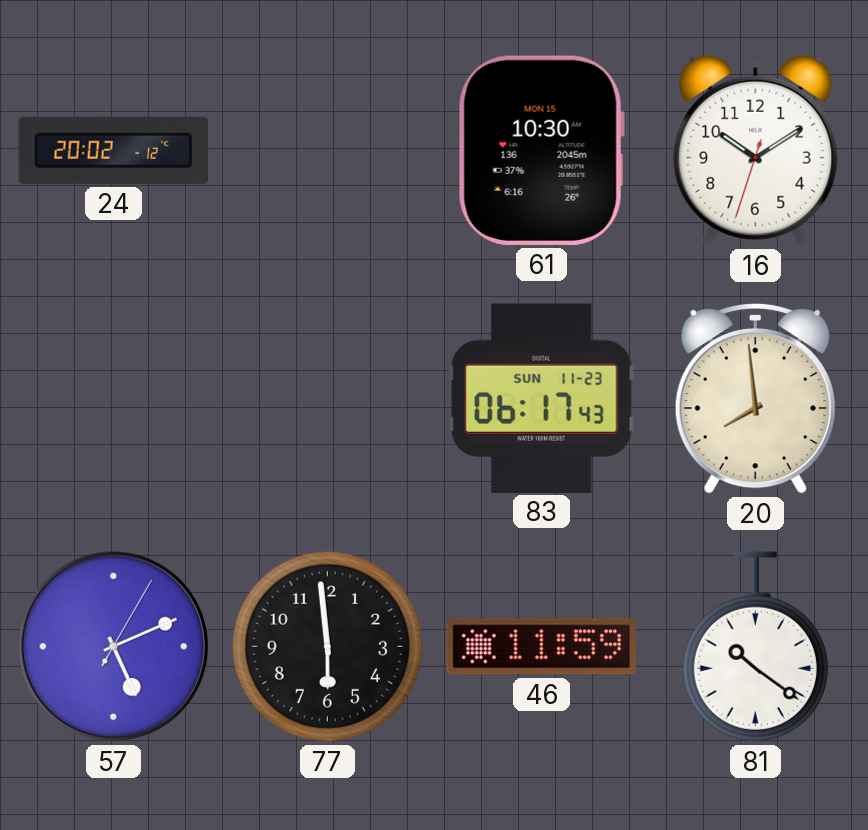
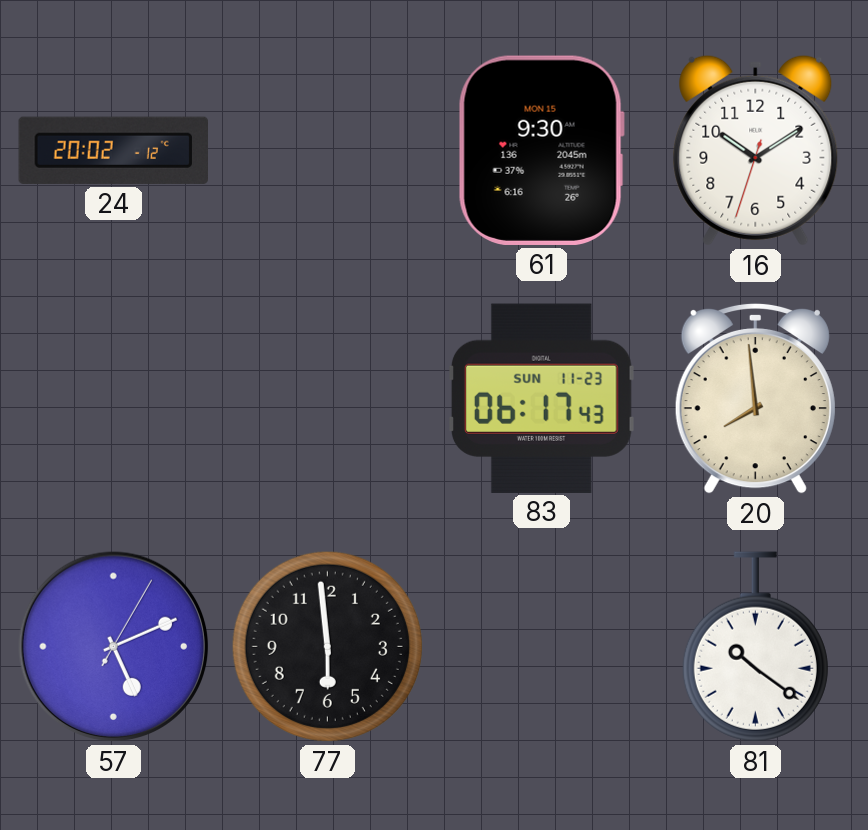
61: 10:30 -> 9:30
46: 11:59 -> none
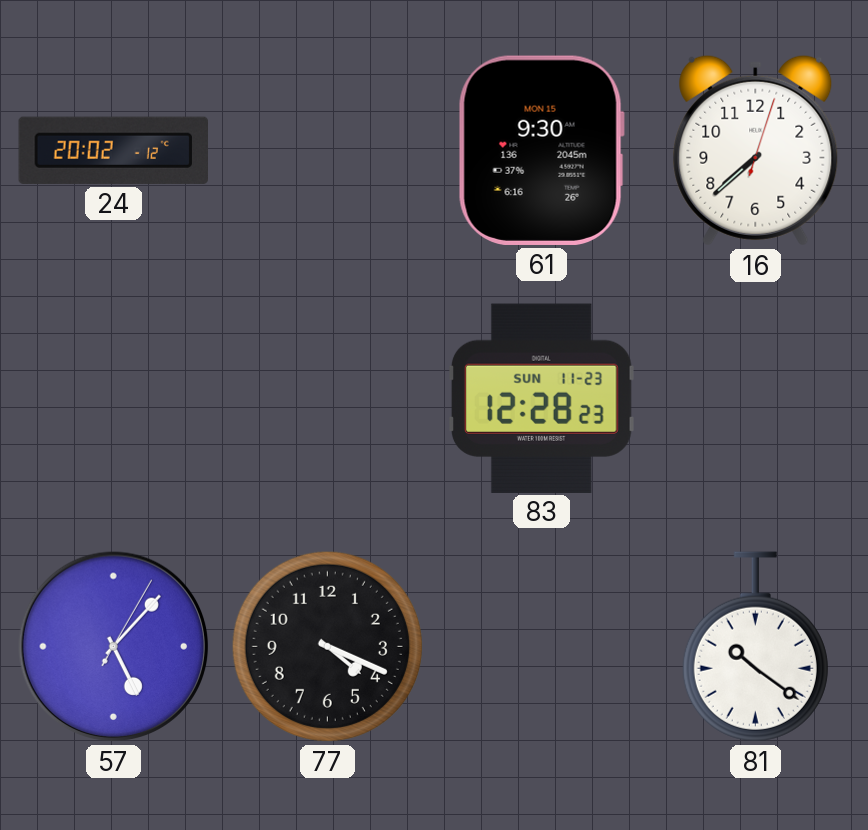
16: 10:09 -> 7:38
83: 06:17 -> 12:28
20: 7:59 -> none
57: 5:11 -> 5:07
77: 5:59 -> 4:19
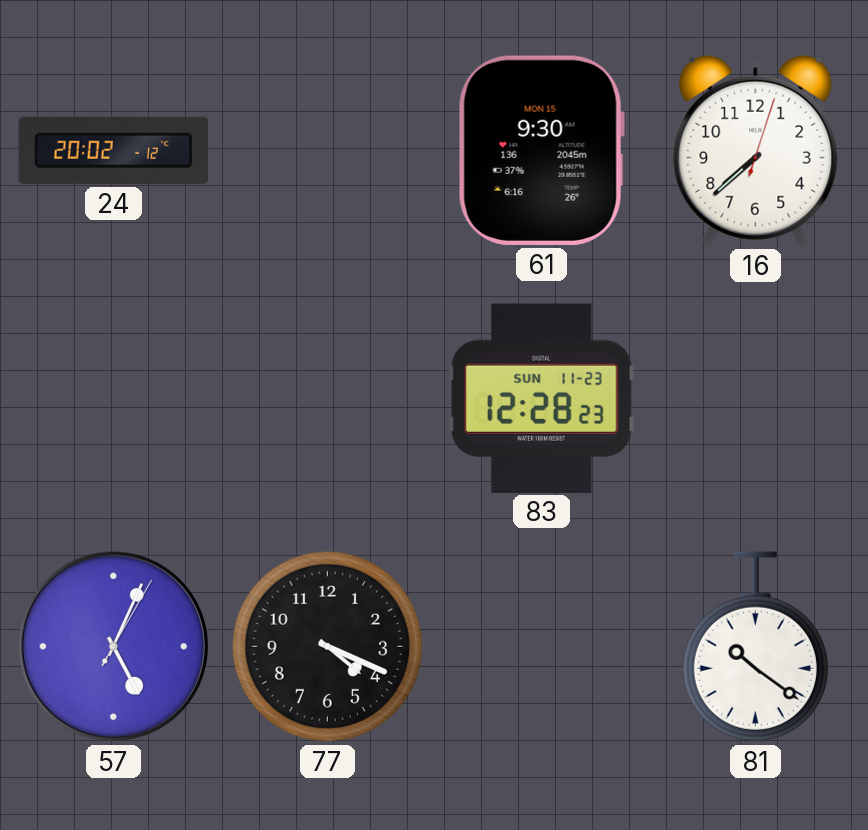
57: 5:07 -> 5:04
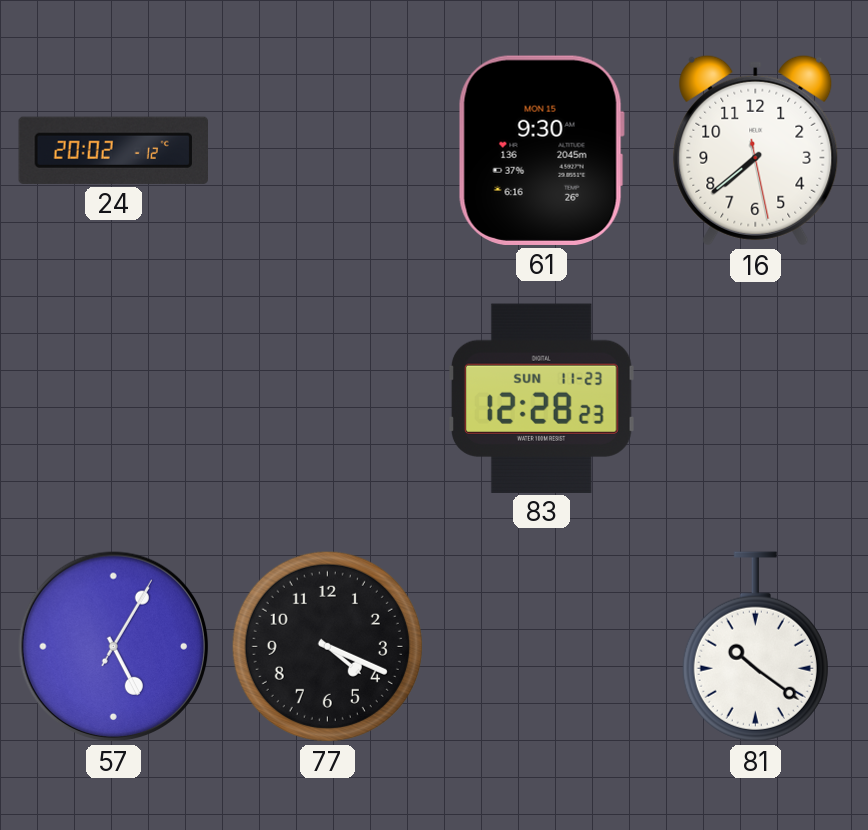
16: 7:38:03 -> 7:38:28
57: 5:04 -> 5:05
